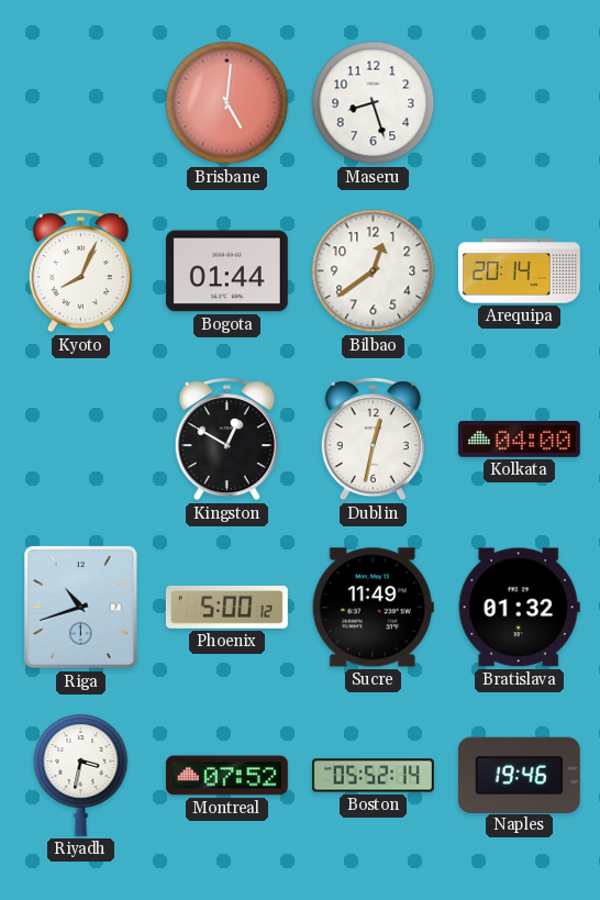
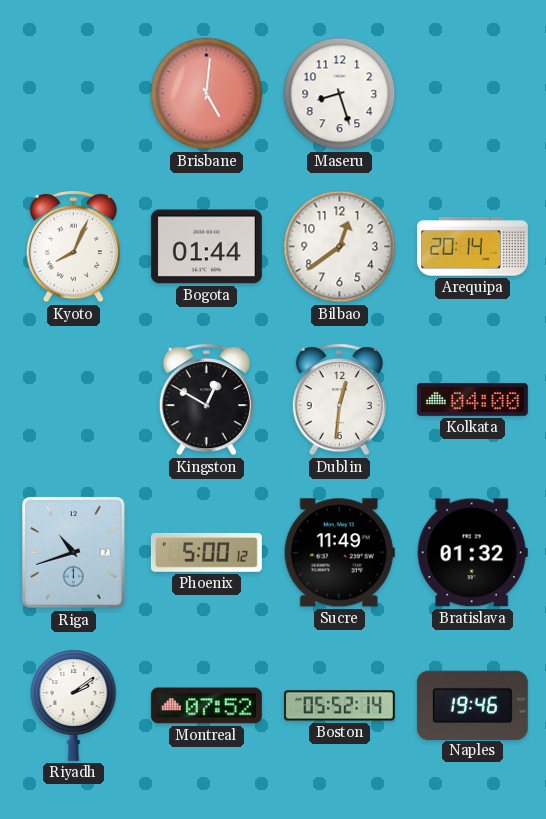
Dublin: 12:32 -> 12:31
Riyadh: 3:32 -> 2:09
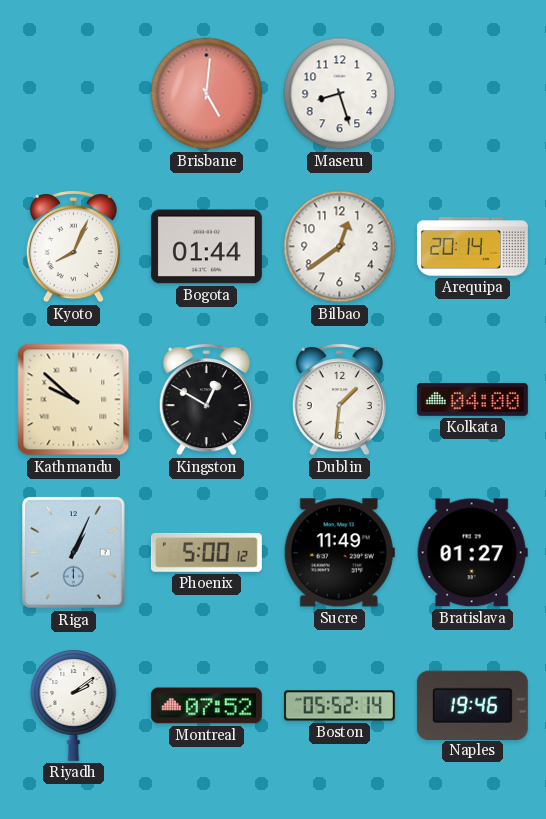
Kathmandu: none -> 9:52
Dublin: 12:31 -> 1:31
Riga: 10:42 -> 1:04
Bratislava: 01:32 -> 01:27
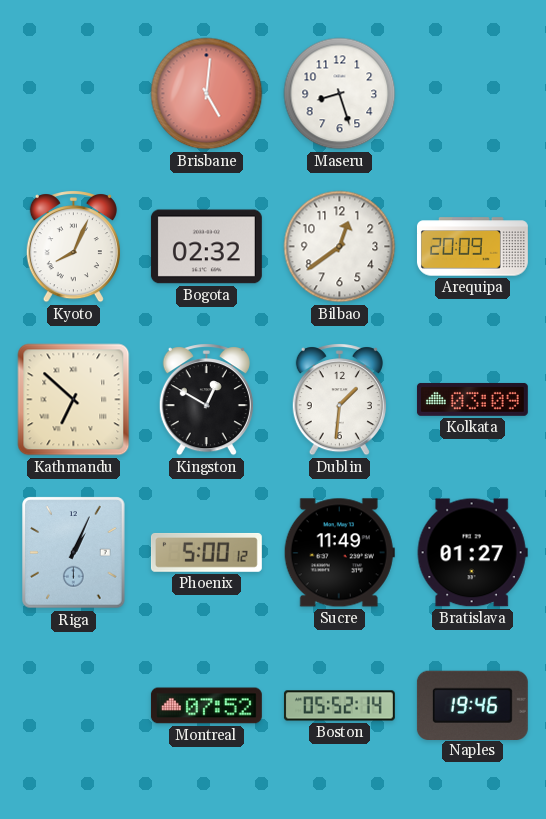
Bogota: 01:44 -> 02:32
Arequipa: 20:14 -> 20:09
Kathmandu: 9:52 -> 6:52
Kolkata: 04:00 -> 03:09
Riyadh: 2:09 -> none
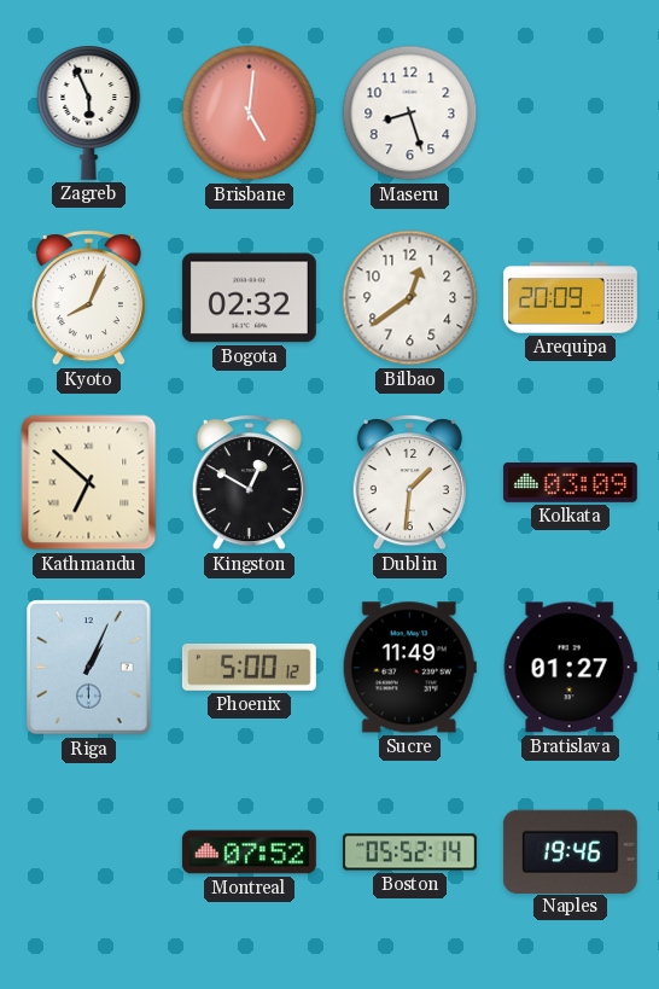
Zagreb: none -> 5:56
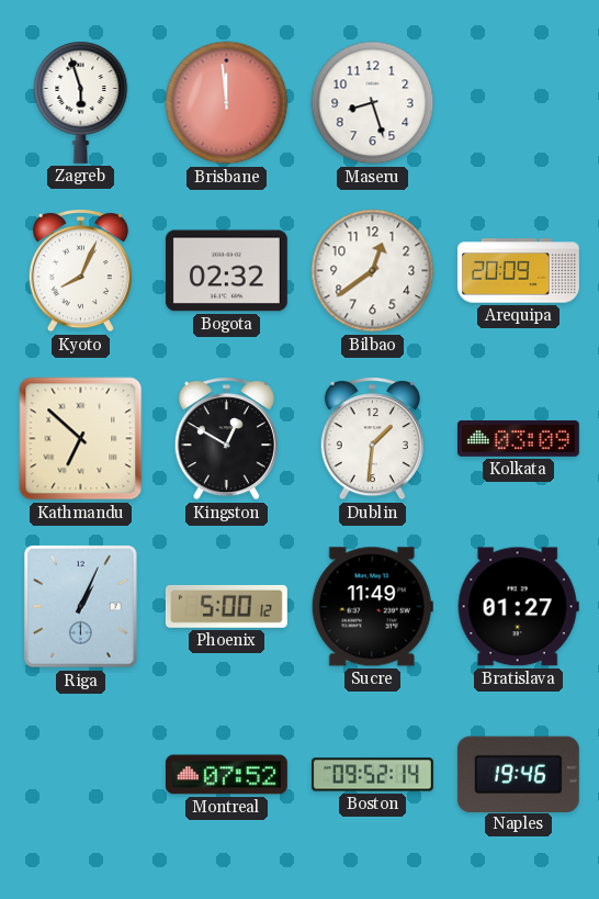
Zagreb: 5:56 -> 5:57
Brisbane: 5:01 -> 11:59
Boston: 05:52 -> 09:52
